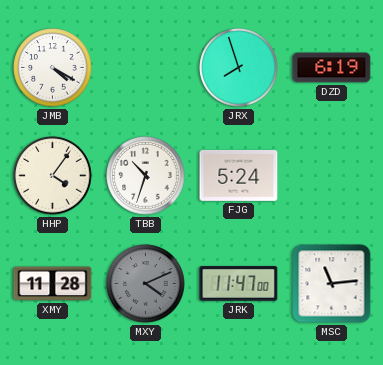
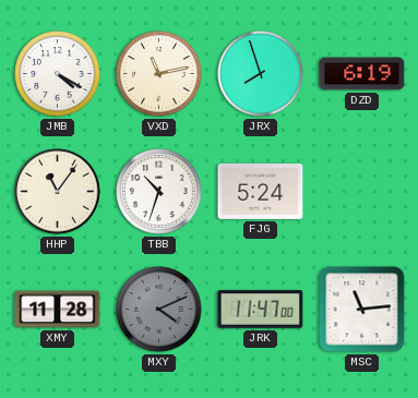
VXD: none -> 11:13
HHP: 4:06 -> 11:06
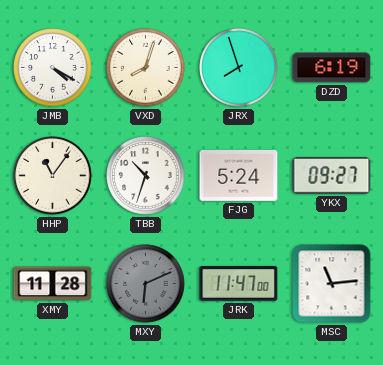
VXD: 11:13 -> 8:03
YKX: none -> 09:27
MXY: 4:11 -> 6:11
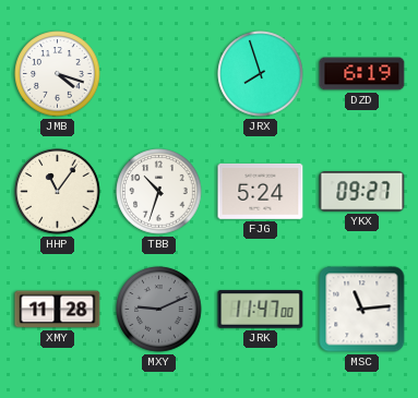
JMB: 4:20 -> 4:18
VXD: 8:03 -> none
MXY: 6:11 -> 9:11
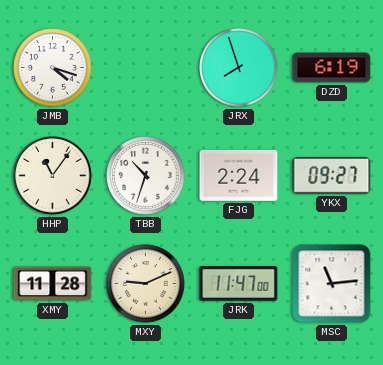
FJG: 5:24 -> 2:24
MXY dial: grey -> cream
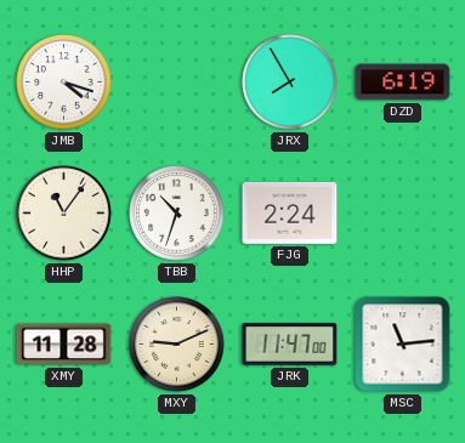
JRX: 7:57 -> 7:55
YKX: 09:27 -> none
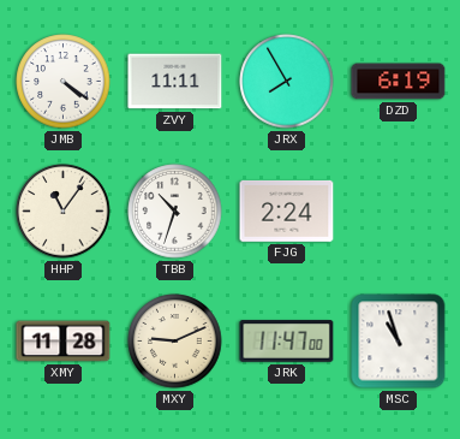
JMB: 4:18 -> 4:21
ZVY: none -> 11:11
MSC: 11:14 -> 10:57
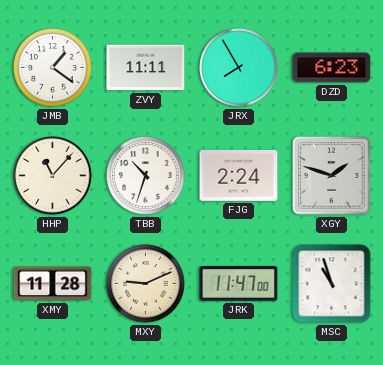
JMB: 4:21 -> 1:21
DZD: 6:19 -> 6:23
HHP: 11:06 -> 11:07
XGY: none -> 1:48
